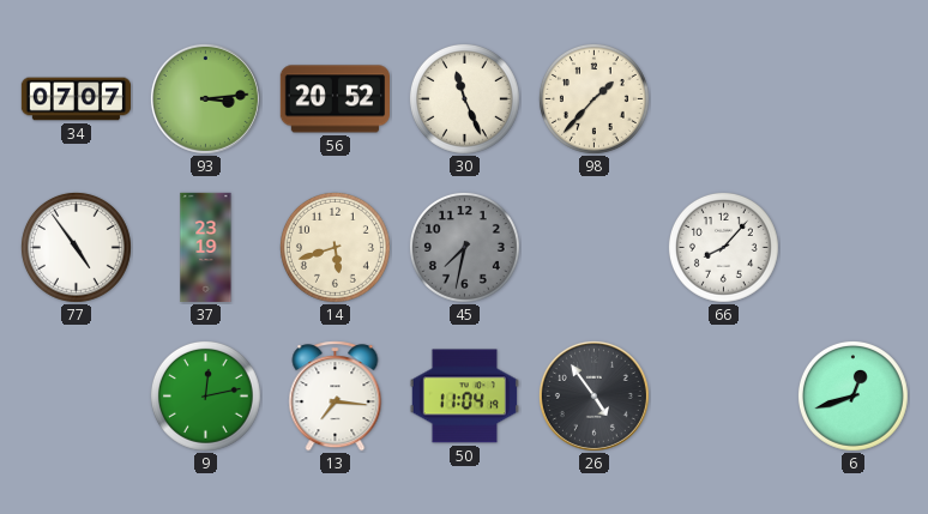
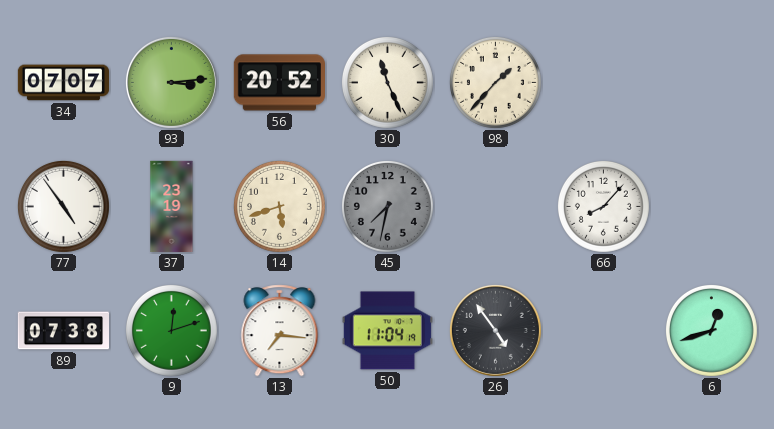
89: none -> 07:38
9: 12:13 -> 12:12
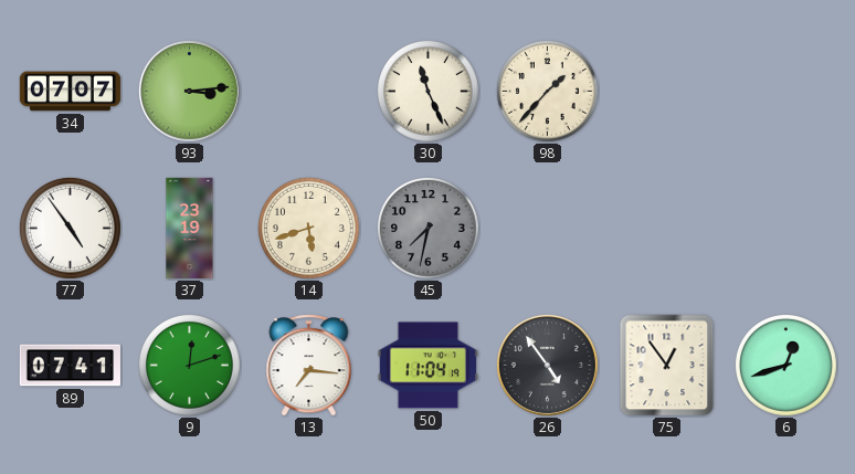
56: 20:52 -> none
66: 8:07 -> none
89: 07:38 -> 07:41
75: none -> 12:54
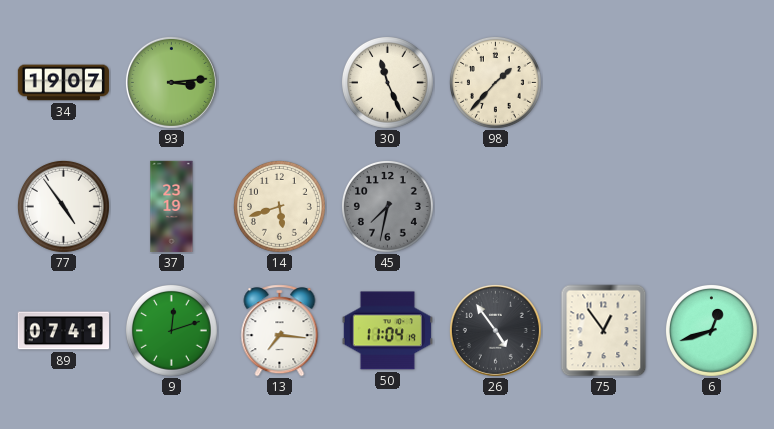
34: 07:07 -> 19:07
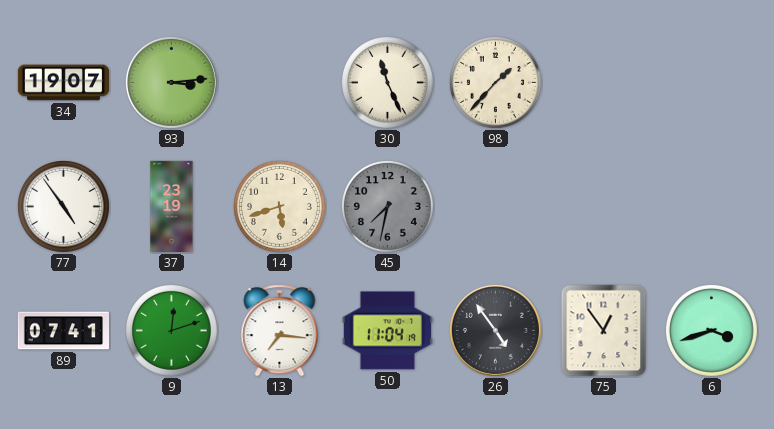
6: 12:42 -> 3:42
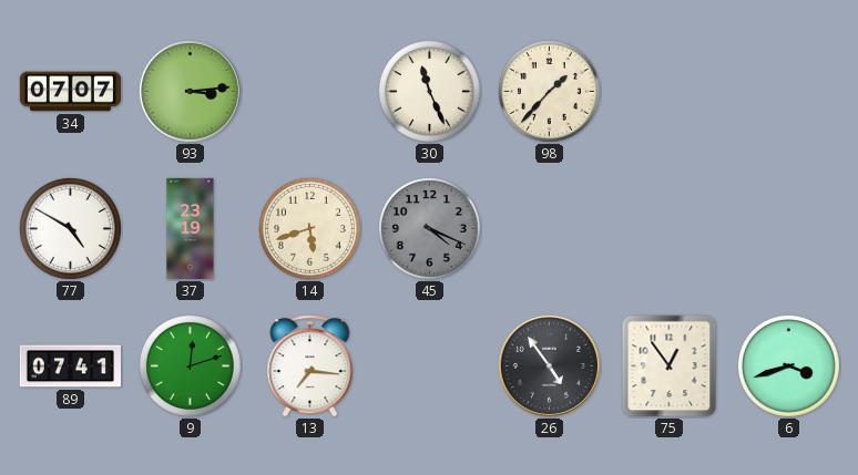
34: 19:07 -> 07:07
77: 4:54 -> 4:50
45: 7:32 -> 4:19
50: 11:04 -> none
